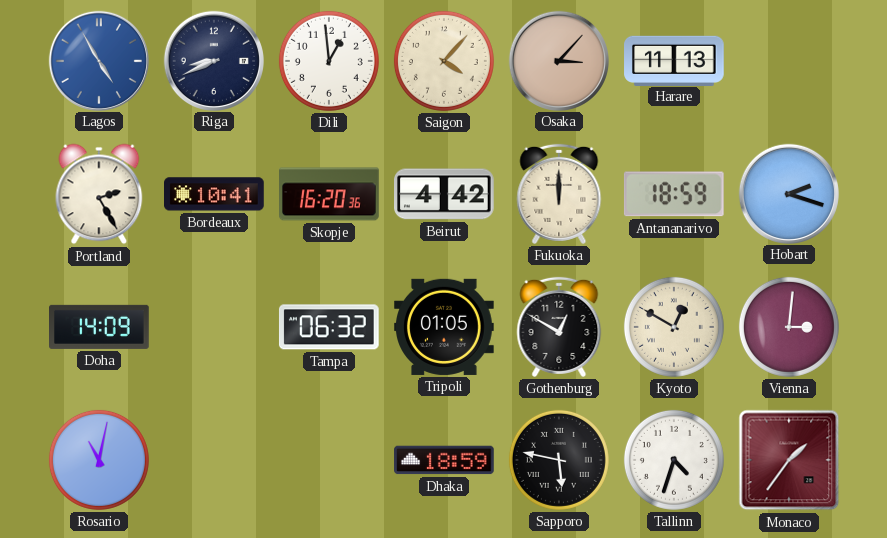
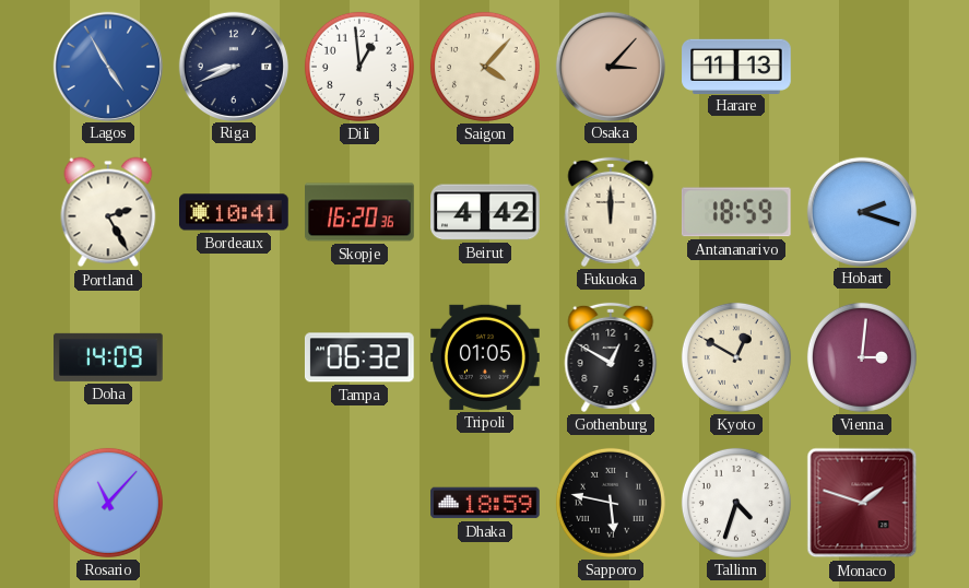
Rosario: 11:02 -> 11:07
Monaco: 1:36 -> 1:48
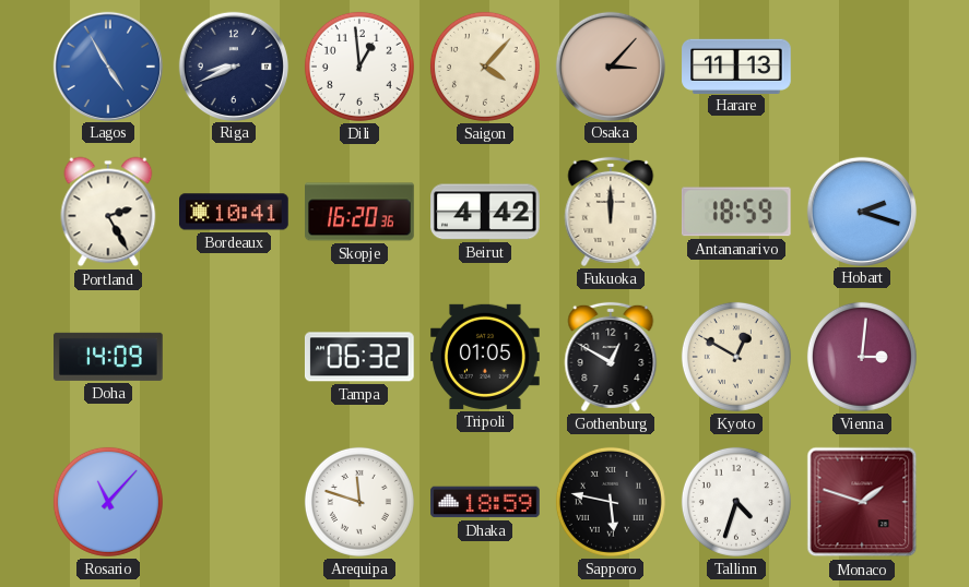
Arequipa: none -> 11:48
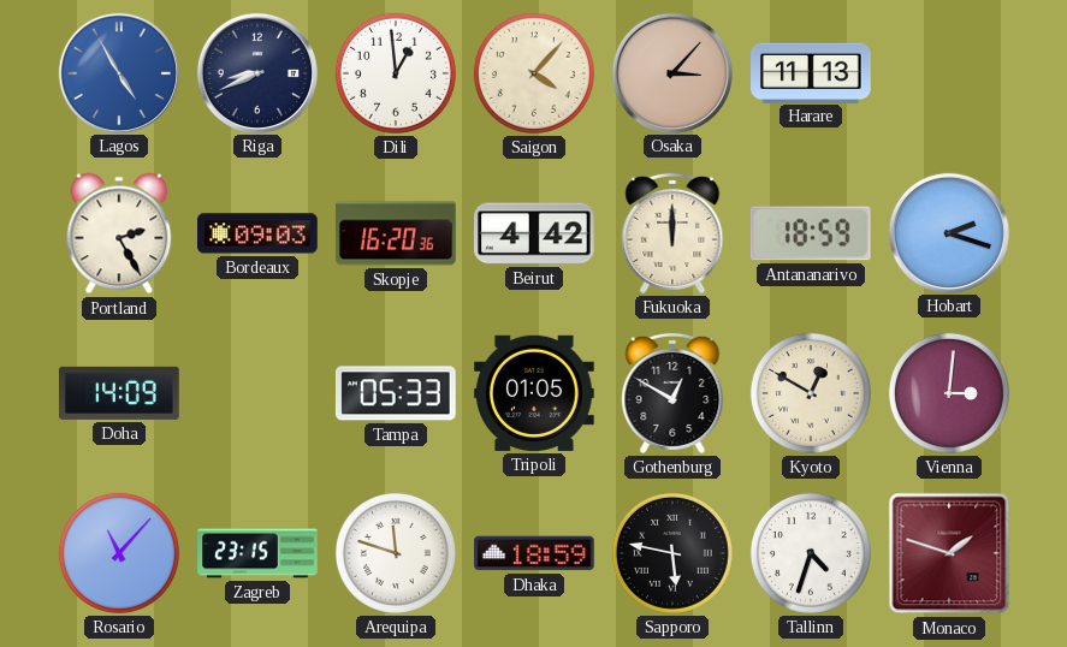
Bordeaux: 10:41 -> 09:03
Tampa: 06:32 -> 05:33
Zagreb: none -> 23:15
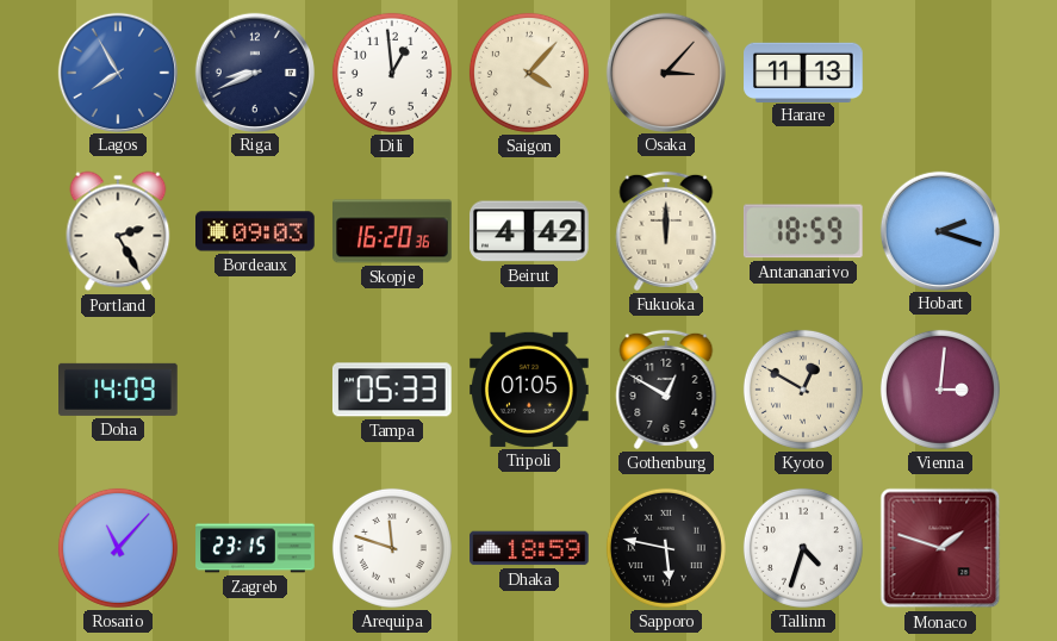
Lagos: 4:55 -> 7:55
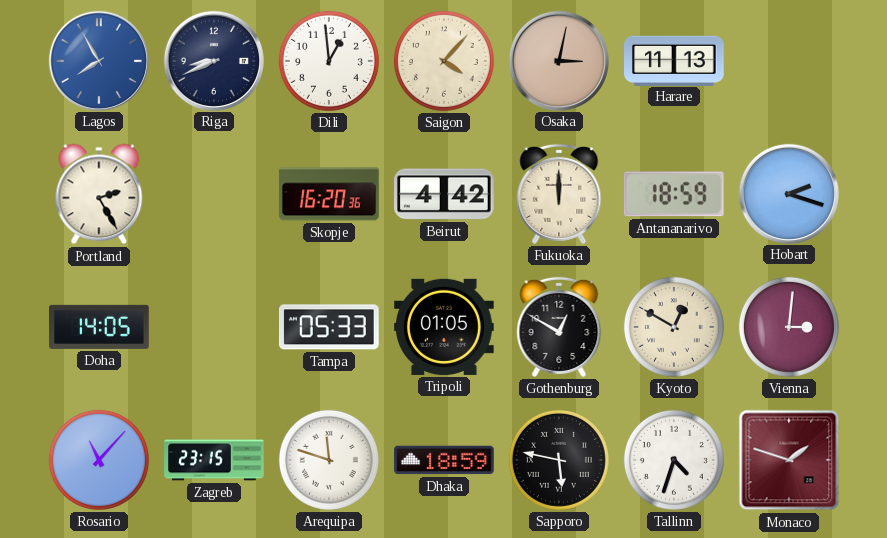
Osaka: 3:07 -> 3:02
Bordeaux: 09:03 -> none
Doha: 14:09 -> 14:05
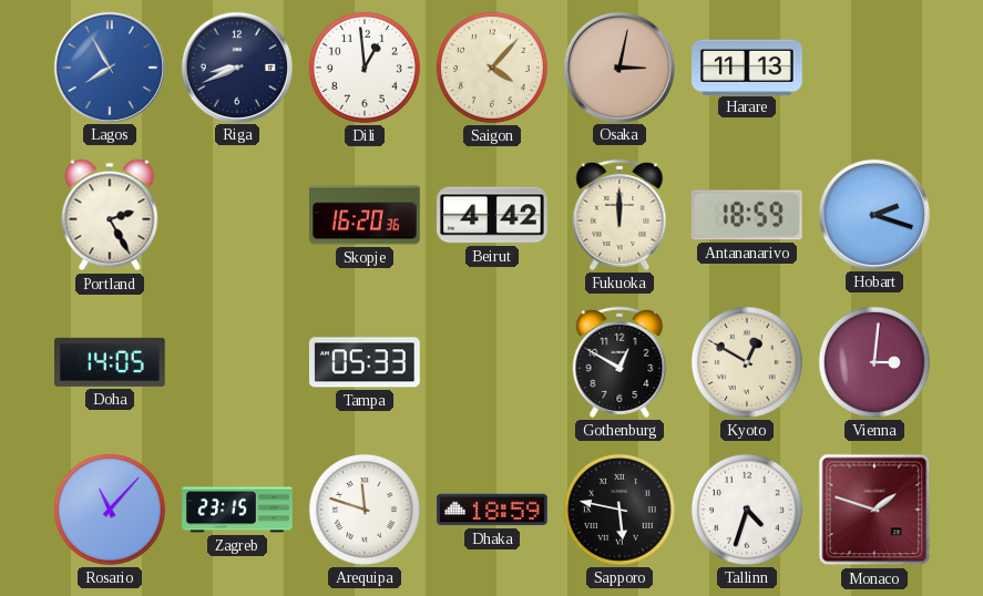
Tripoli: 01:05 -> none
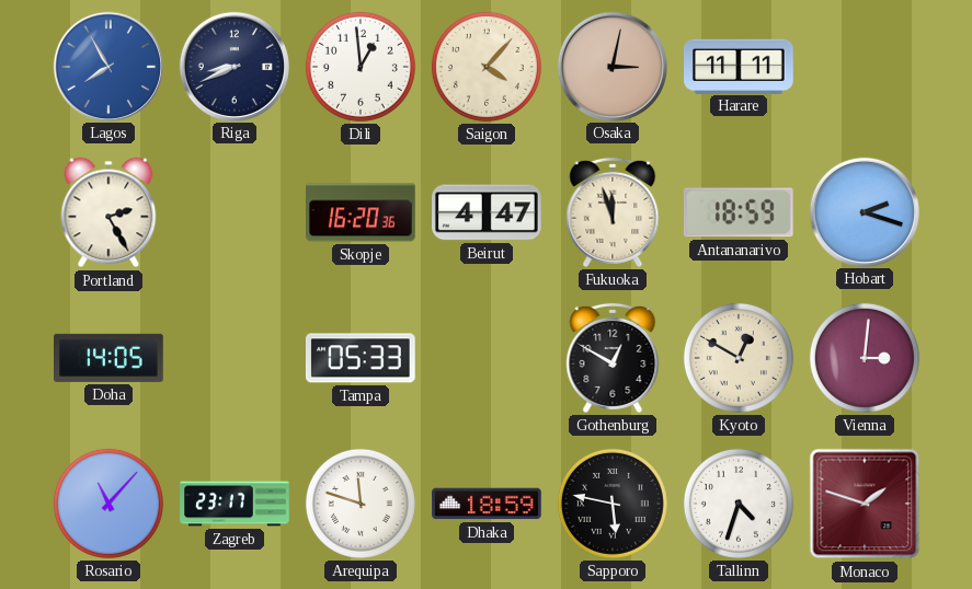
Harare: 11:13 -> 11:11
Beirut: 4:42 -> 4:47
Fukuoka: 12:00 -> 11:57
Zagreb: 23:15 -> 23:17
